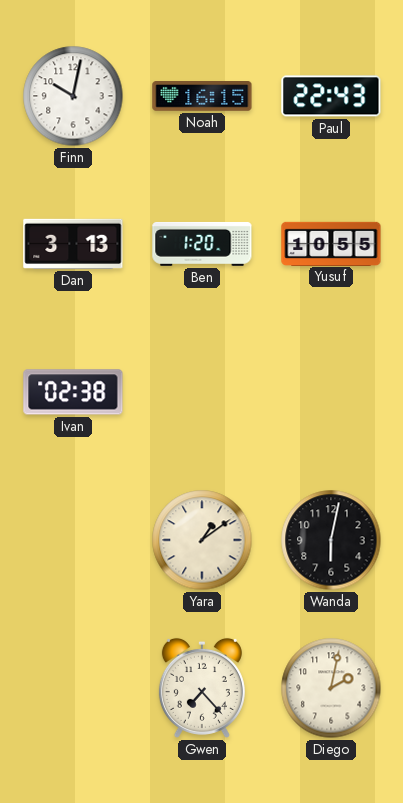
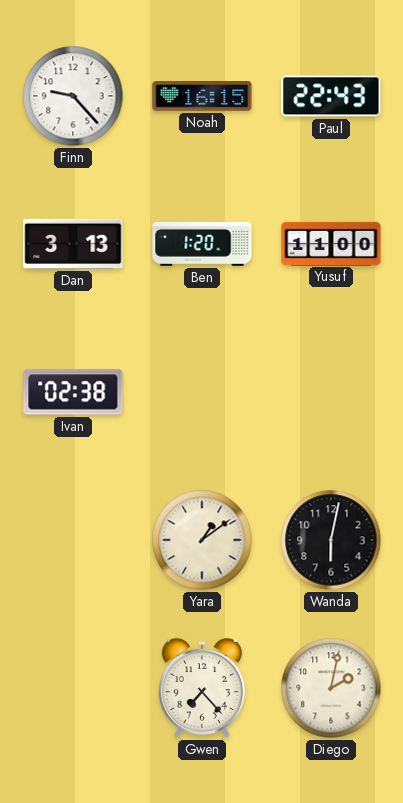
Finn: 10:02 -> 9:23
Yusuf: 10:55 -> 11:00
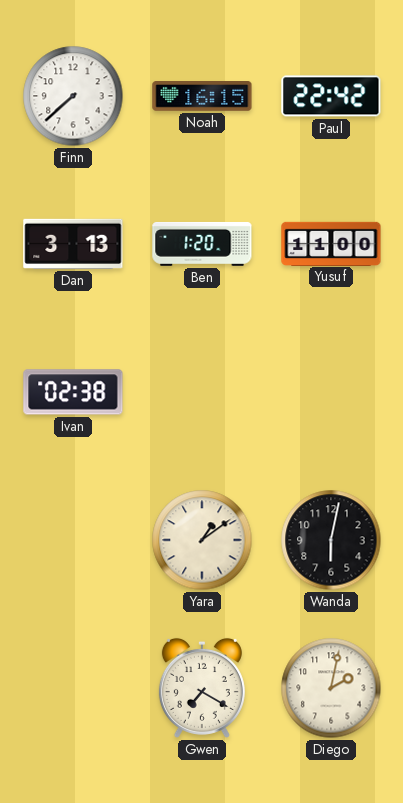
Finn: 9:23 -> 7:38
Paul: 22:43 -> 22:42
Gwen: 7:23 -> 7:20
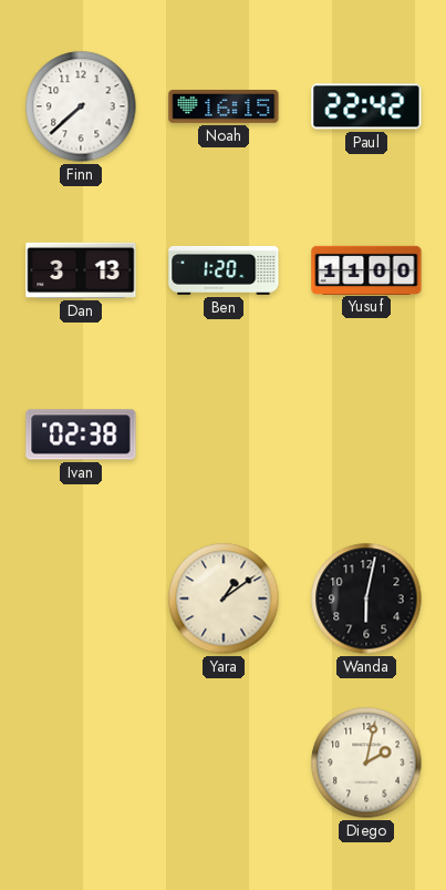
Gwen: 7:20 -> none
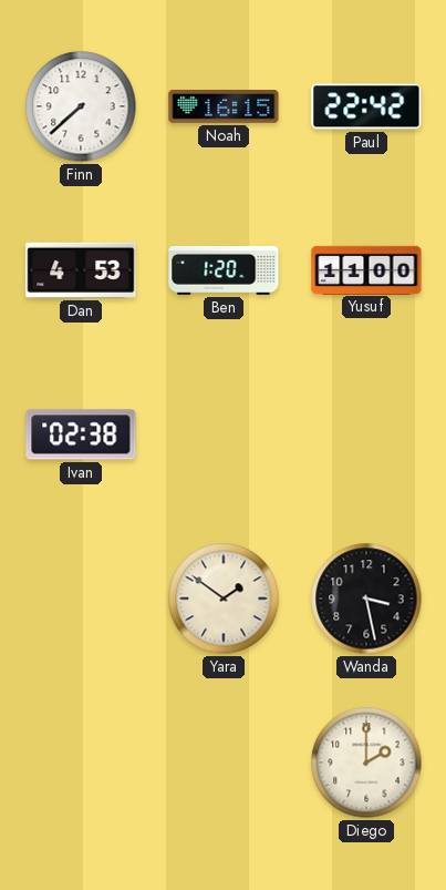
Dan: 3:13 -> 4:53
Yara: 1:09 -> 1:51
Wanda: 6:02 -> 3:28
Diego: 2:02 -> 2:00
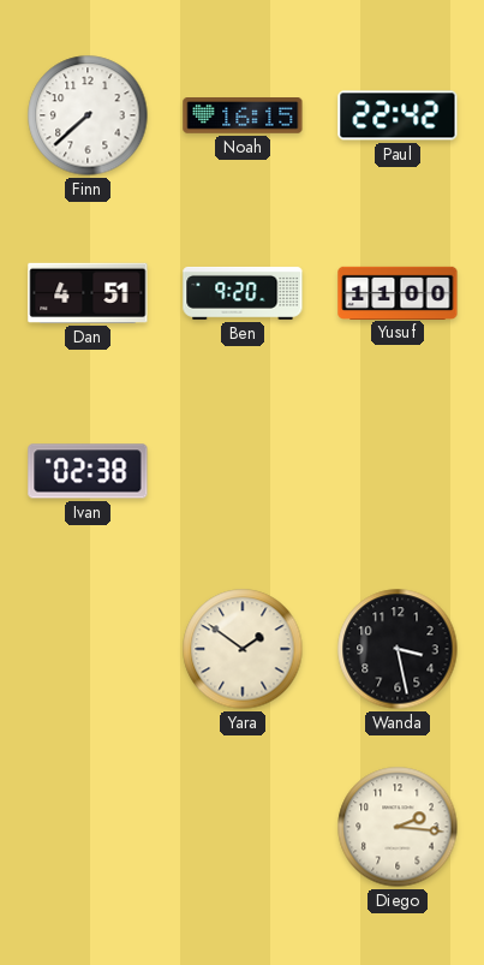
Dan: 4:53 -> 4:51
Ben: 1:20 -> 9:20
Diego: 2:00 -> 2:16
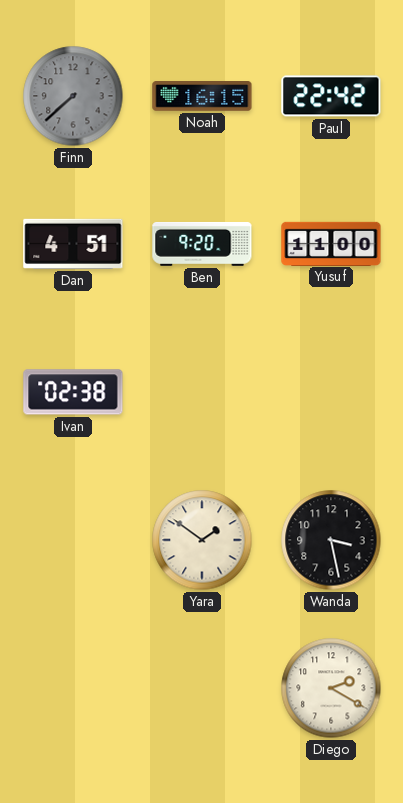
Finn dial: white -> grey
Diego: 2:16 -> 2:20
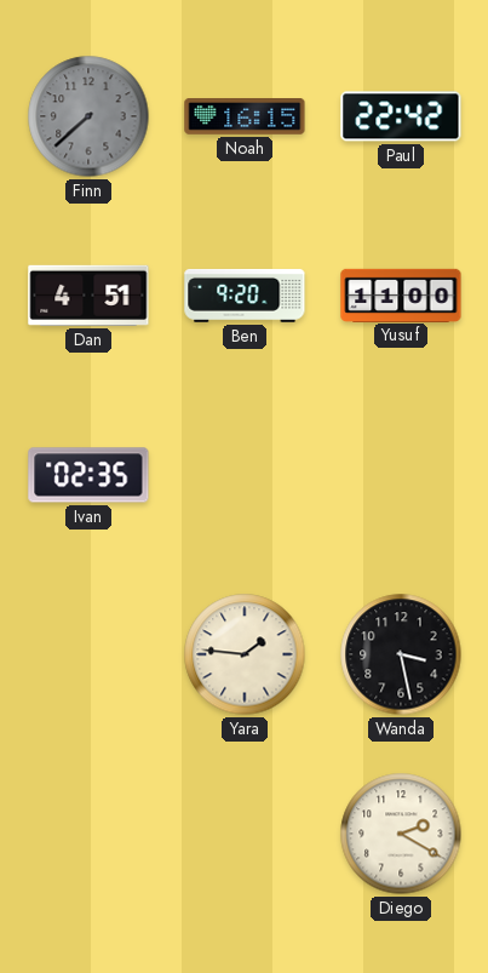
Ivan: 02:38 -> 02:35
Yara: 1:51 -> 1:46
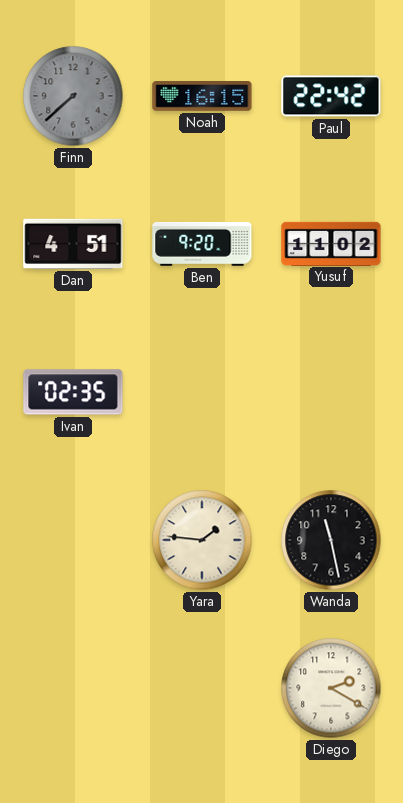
Yusuf: 11:00 -> 11:02
Wanda: 3:28 -> 11:28
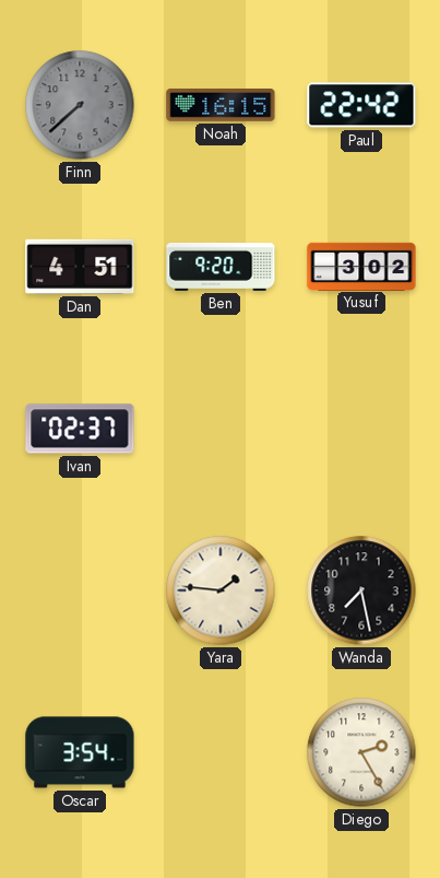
Yusuf: 11:02 -> 3:02
Ivan: 02:35 -> 02:37
Wanda: 11:28 -> 7:28
Oscar: none -> 3:54
Diego: 2:20 -> 2:25
